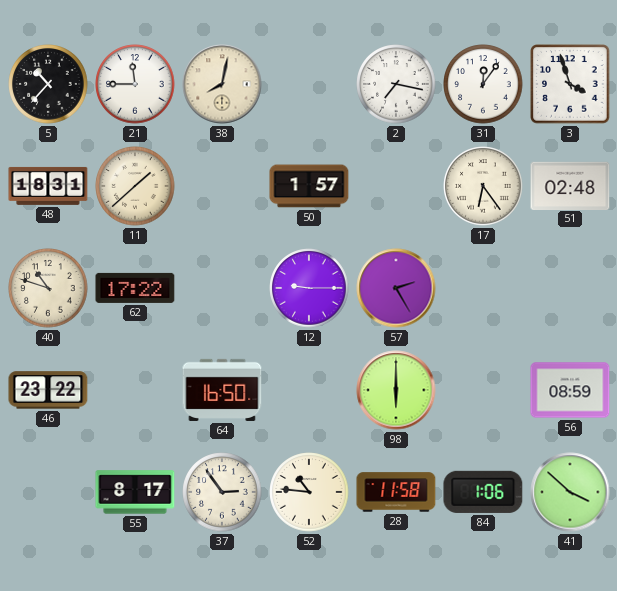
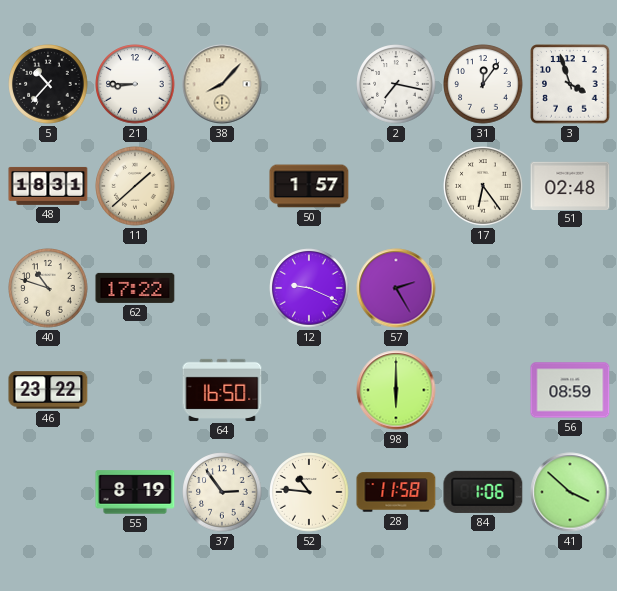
21: 11:45 -> 8:45
38: 8:02 -> 8:07
12: 9:15 -> 9:19
55: 8:17 -> 8:19
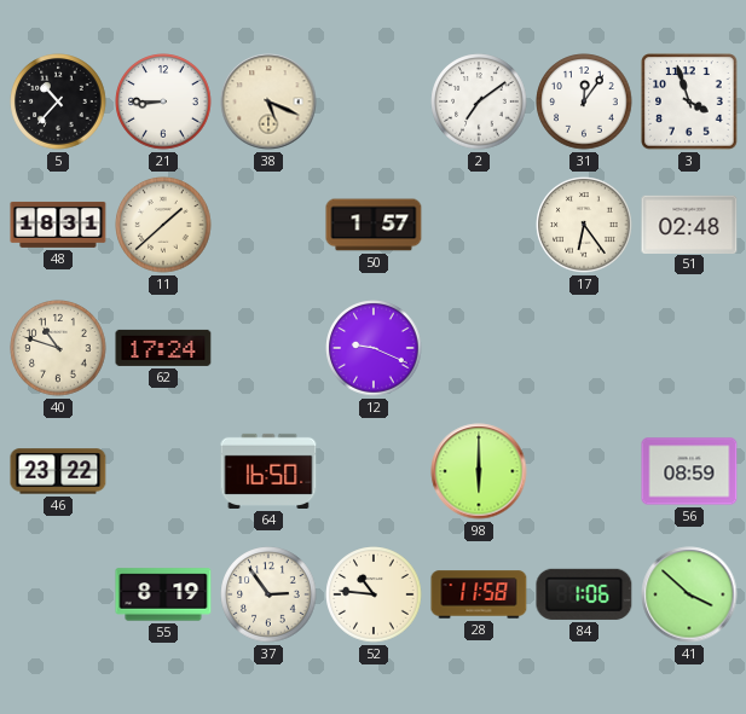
38: 8:07 -> 5:19
2: 7:17 -> 7:09
62: 17:22 -> 17:24
57: 2:25 -> none
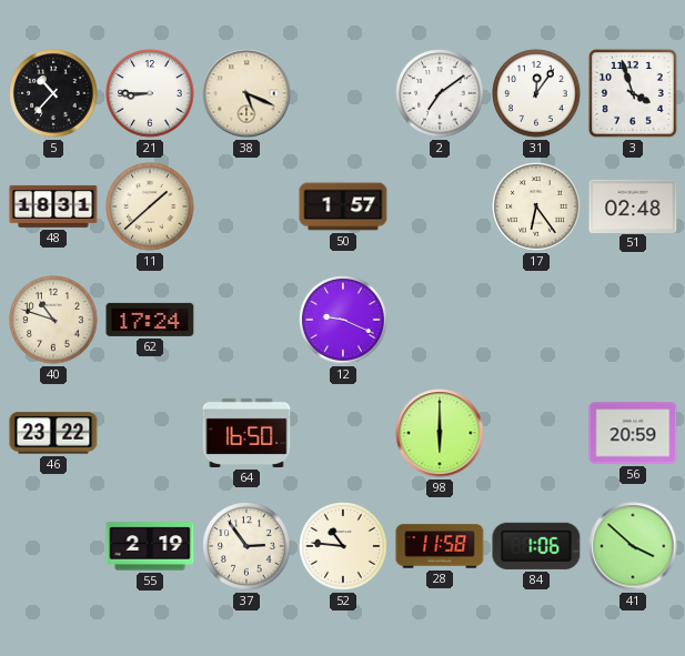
56: 08:59 -> 20:59
55: 8:19 -> 2:19
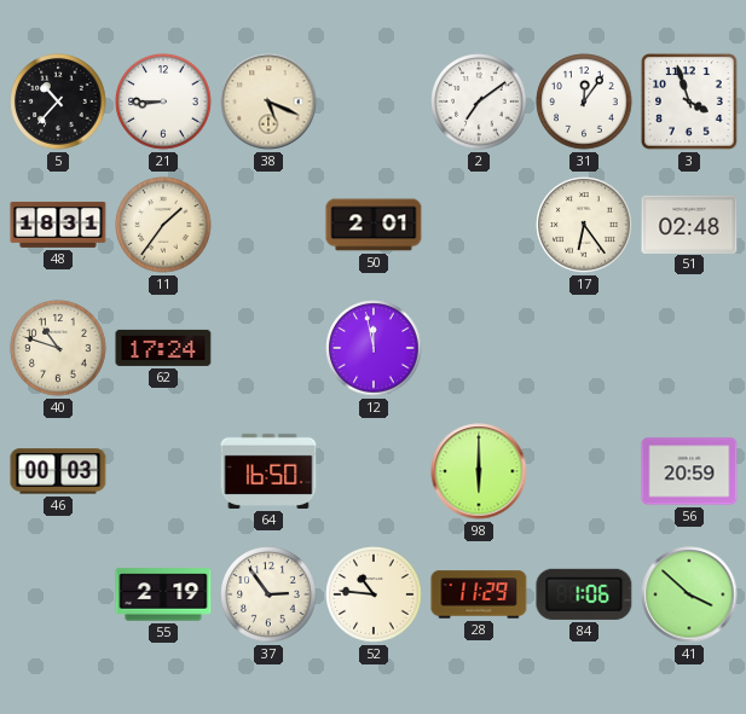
11: 1:38 -> 1:36
50: 1:57 -> 2:01
12: 9:19 -> 11:58
46: 23:22 -> 00:03
28: 11:58 -> 11:29
